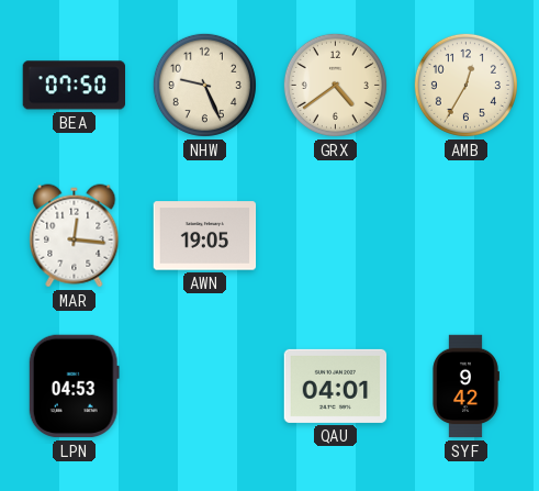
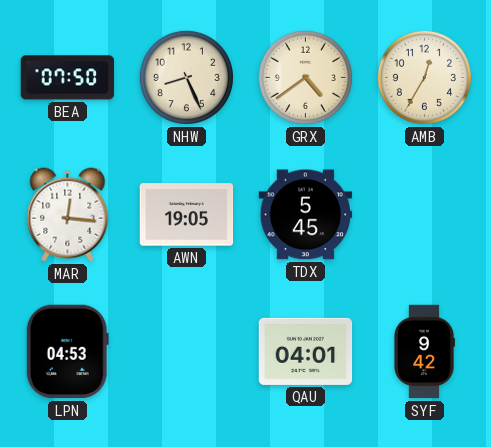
NHW: 9:26 -> 8:26
TDX: none -> 5:45
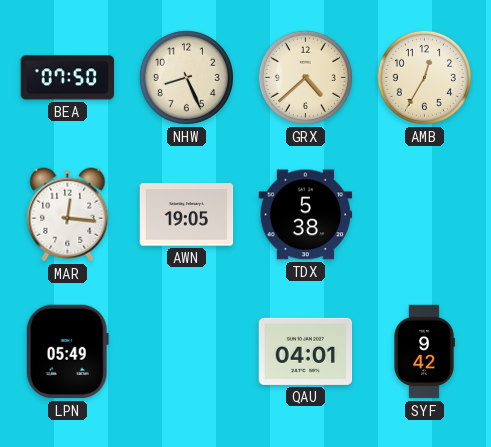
GRX: 4:39 -> 4:38
TDX: 5:45 -> 5:38
LPN: 04:53 -> 05:49
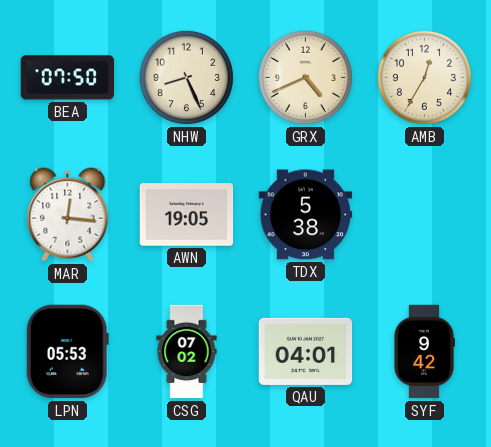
GRX: 4:38 -> 4:41
LPN: 05:49 -> 05:53
CSG: none -> 07:02
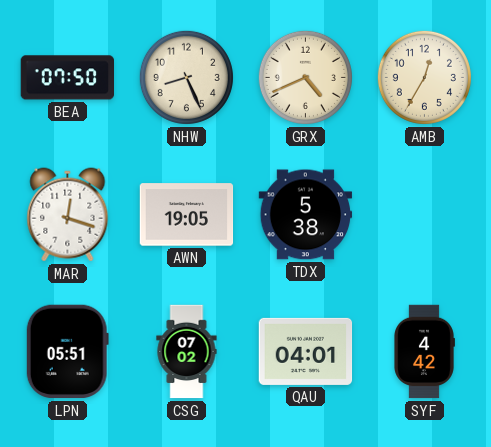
MAR: 12:16 -> 12:18
LPN: 05:53 -> 05:51
SYF: 9:42 -> 4:42
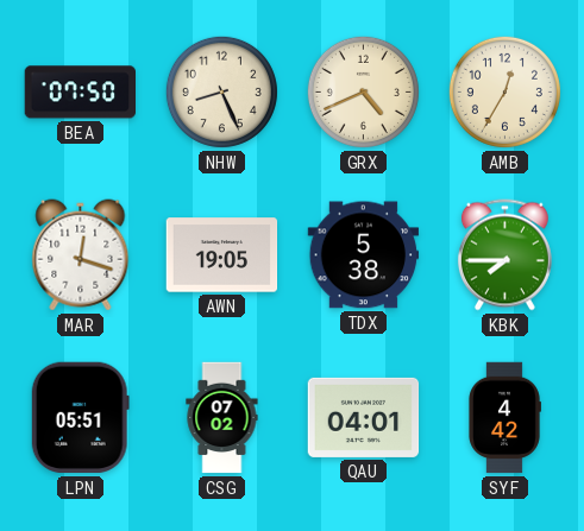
KBK: none -> 7:45
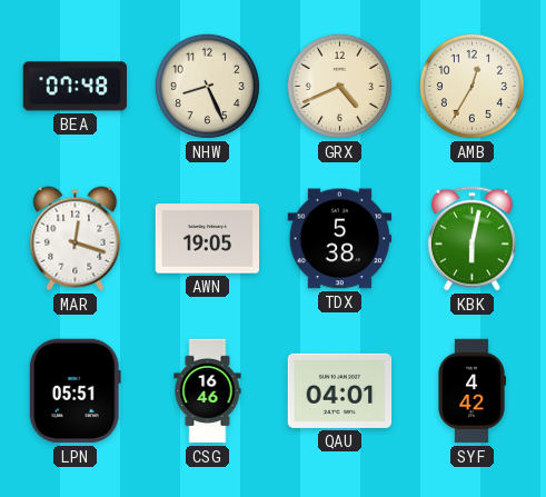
BEA: 07:50 -> 07:48
KBK: 7:45 -> 6:02
CSG: 07:02 -> 16:46
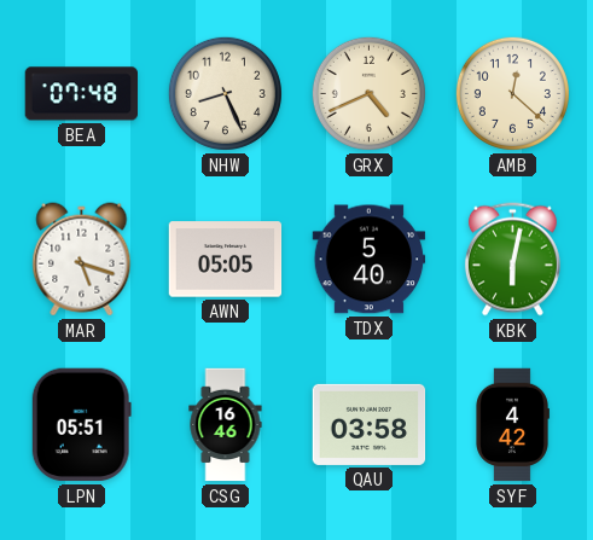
AMB: 12:35 -> 12:22
MAR: 12:18 -> 5:18
AWN: 19:05 -> 05:05
TDX: 5:38 -> 5:40
QAU: 04:01 -> 03:58
